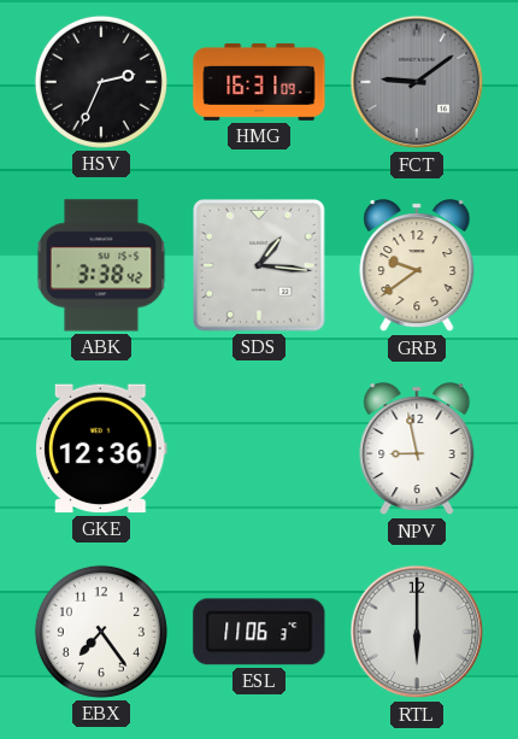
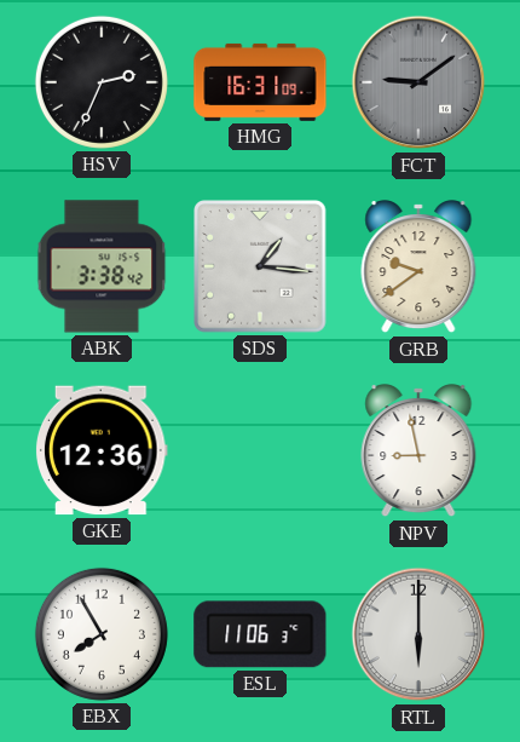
EBX: 7:24 -> 7:55
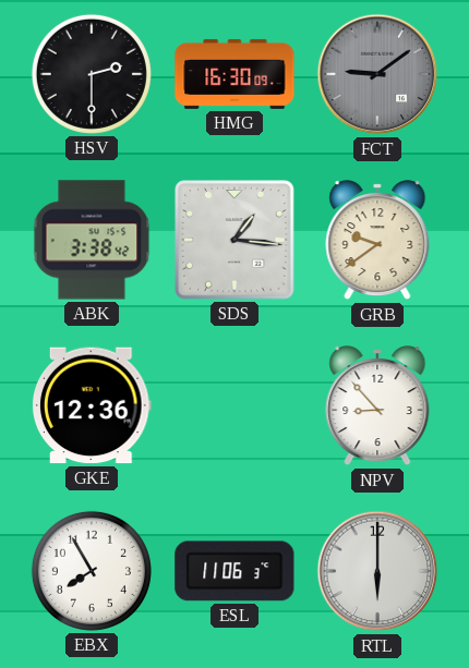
HSV: 2:34 -> 2:30
HMG: 16:31 -> 16:30
NPV: 8:58 -> 8:53
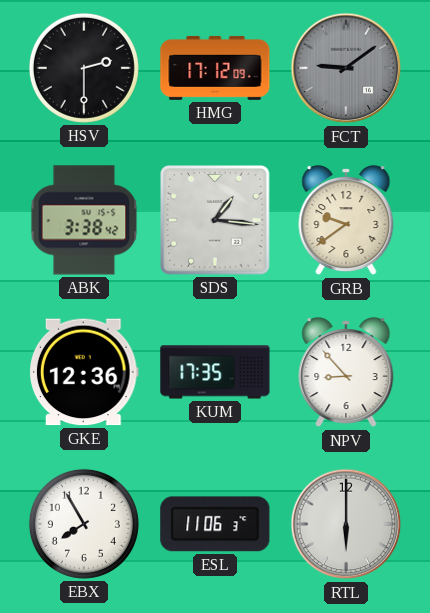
HMG: 16:30 -> 17:12
KUM: none -> 17:35
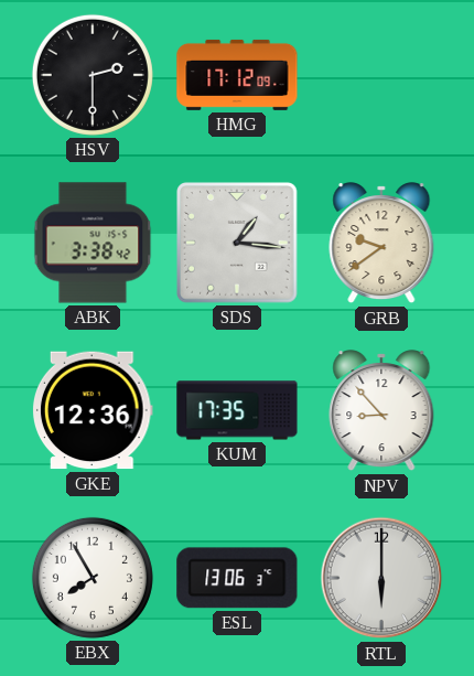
FCT: 9:09 -> none
ESL: 11:06 -> 13:06
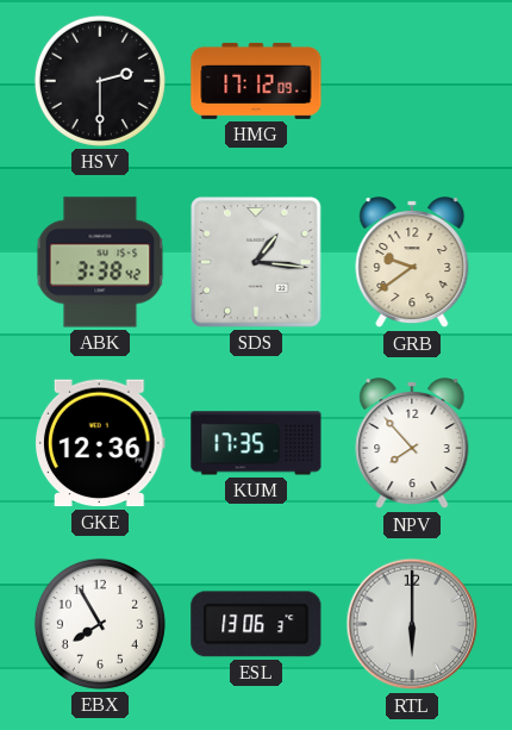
NPV: 8:53 -> 7:53
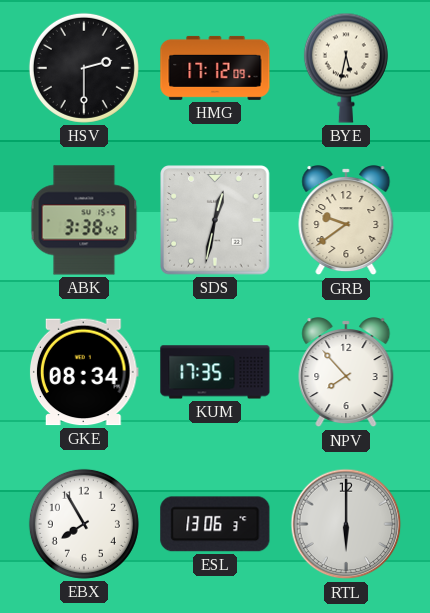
BYE: none -> 5:32
SDS: 1:16 -> 12:32
GKE: 12:36 -> 08:34
